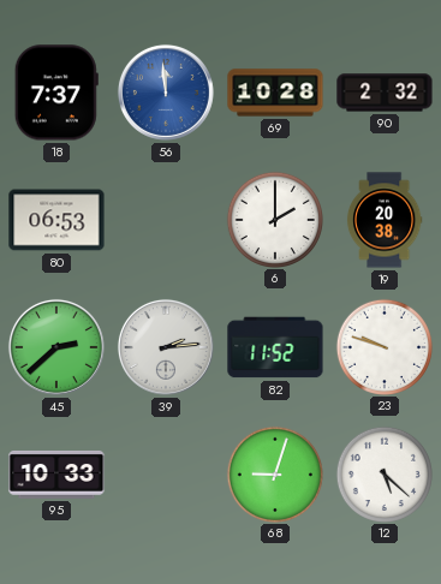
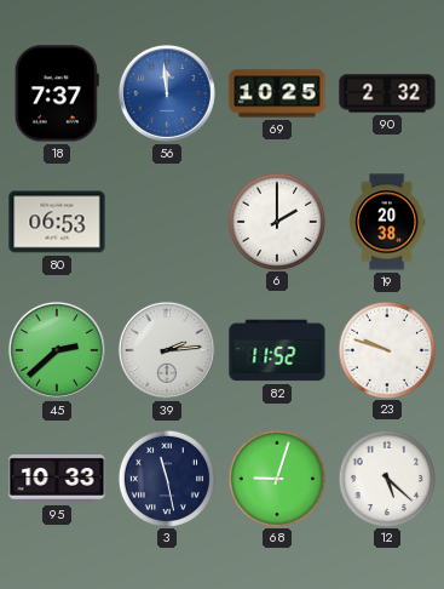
69: 10:28 -> 10:25
3: none -> 11:28
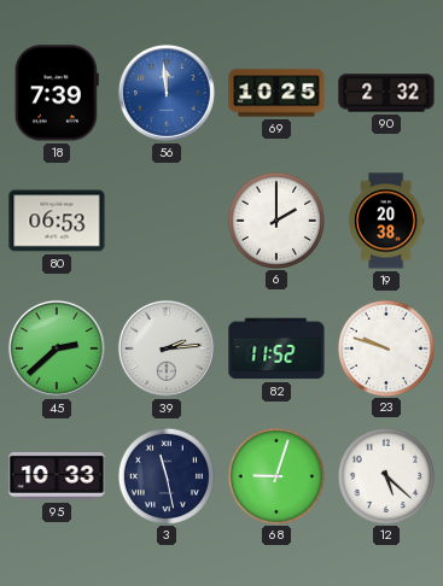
18: 7:37 -> 7:39
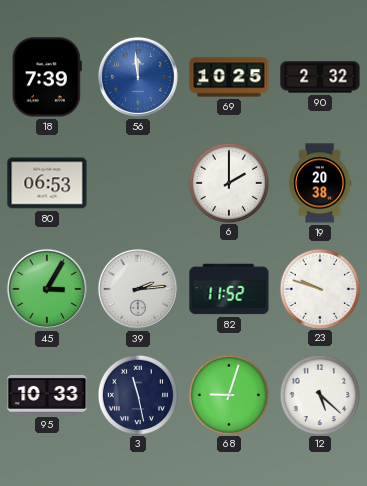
45: 2:38 -> 3:05
